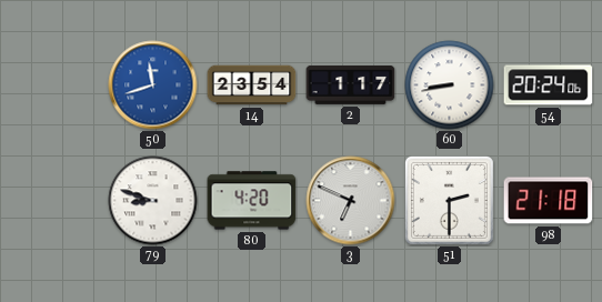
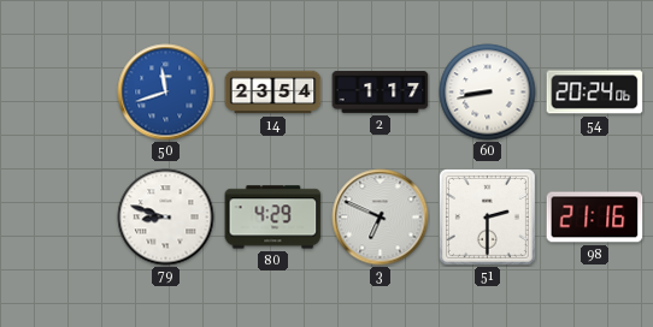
80: 4:20 -> 4:29
98: 21:18 -> 21:16
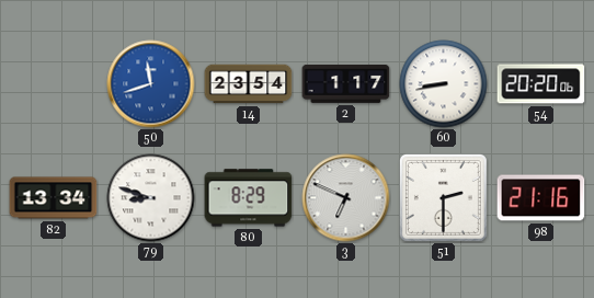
54: 20:24 -> 20:20
82: none -> 13:34
80: 4:29 -> 8:29
